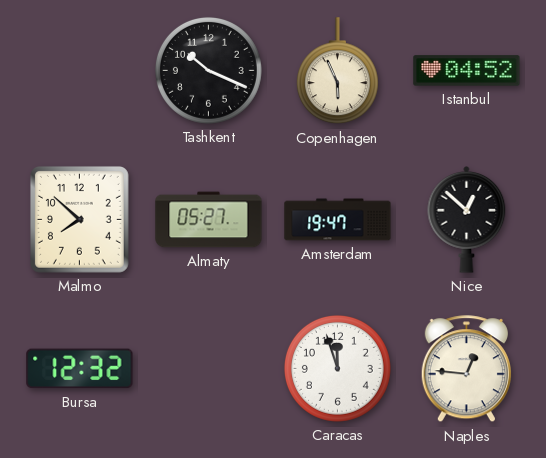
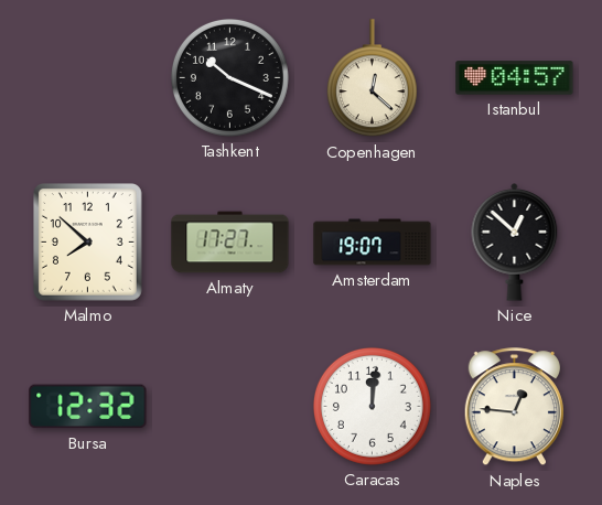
Copenhagen: 5:56 -> 12:22
Istanbul: 04:52 -> 04:57
Almaty: 05:27 -> 17:27
Amsterdam: 19:47 -> 19:07
Caracas: 11:57 -> 12:01
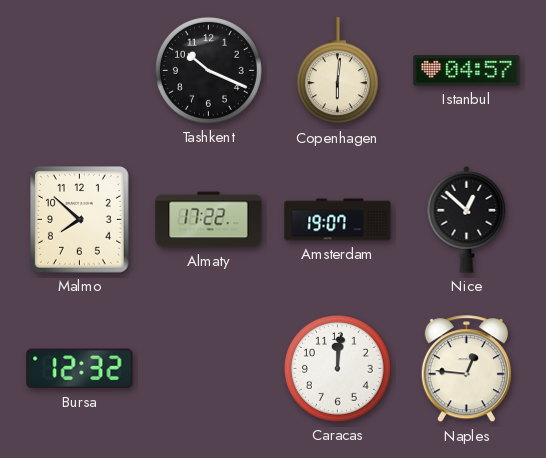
Copenhagen: 12:22 -> 6:01
Almaty: 17:27 -> 17:22
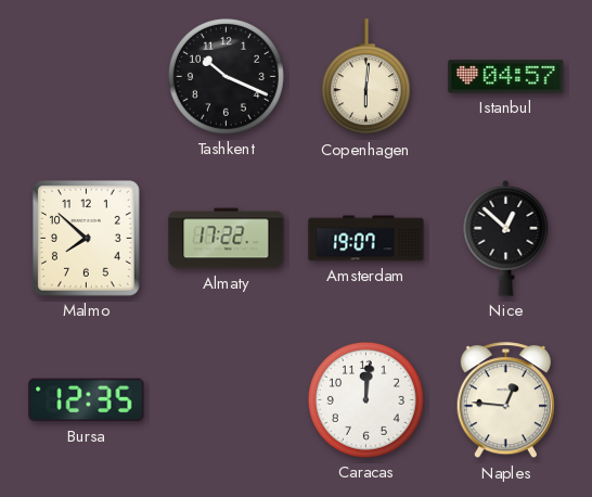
Bursa: 12:32 -> 12:35
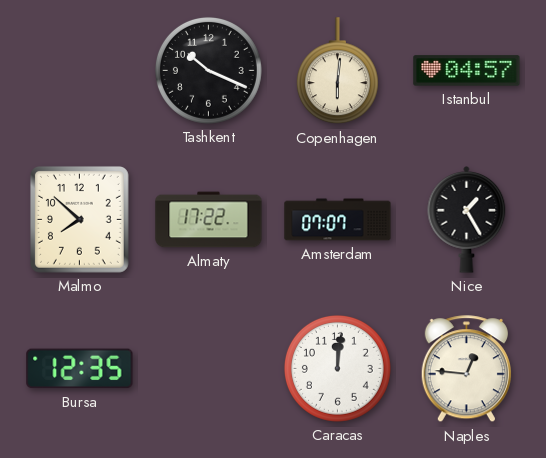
Amsterdam: 19:07 -> 07:07
Nice: 12:52 -> 1:25
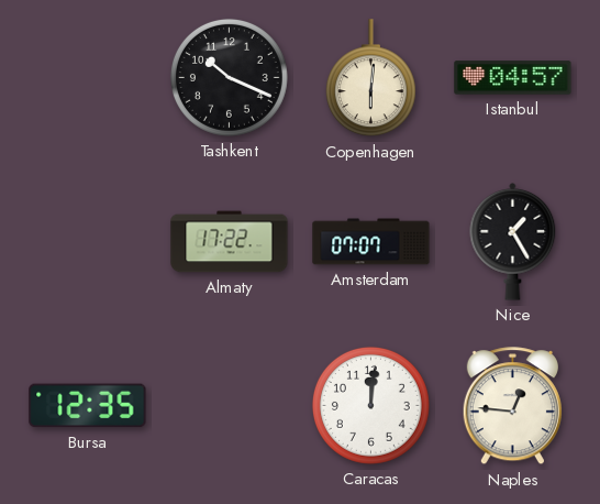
Malmo: 7:52 -> none
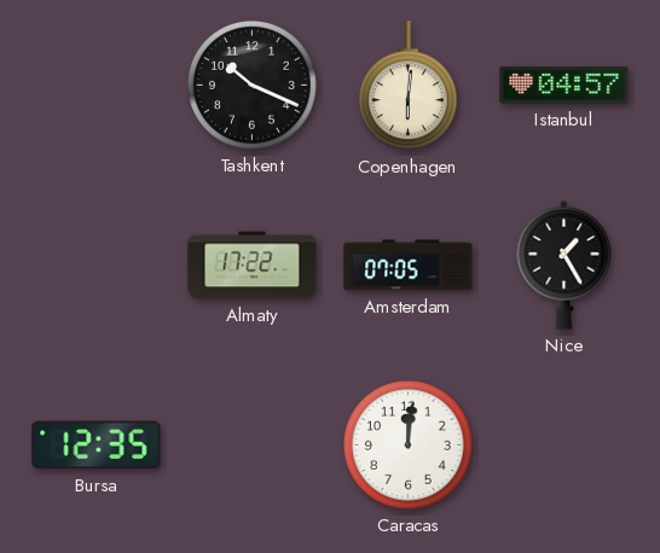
Amsterdam: 07:07 -> 07:05
Naples: 12:46 -> none
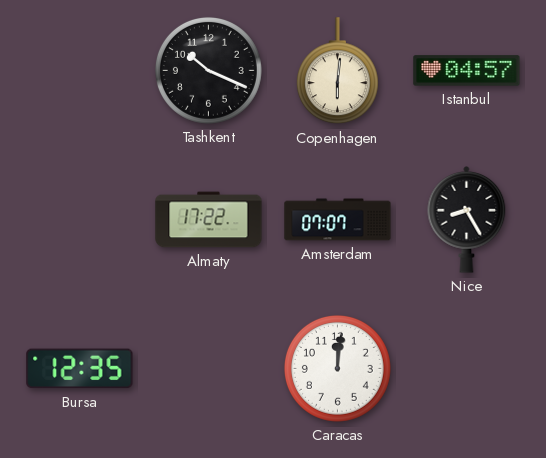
Amsterdam: 07:05 -> 07:07
Nice: 1:25 -> 8:25
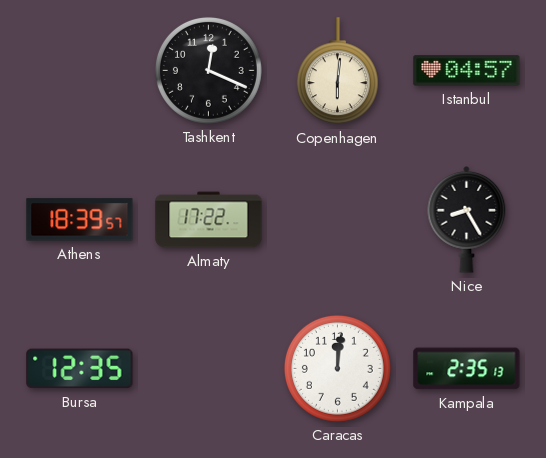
Tashkent: 10:19 -> 12:19
Athens: none -> 18:39
Amsterdam: 07:07 -> none
Kampala: none -> 2:35
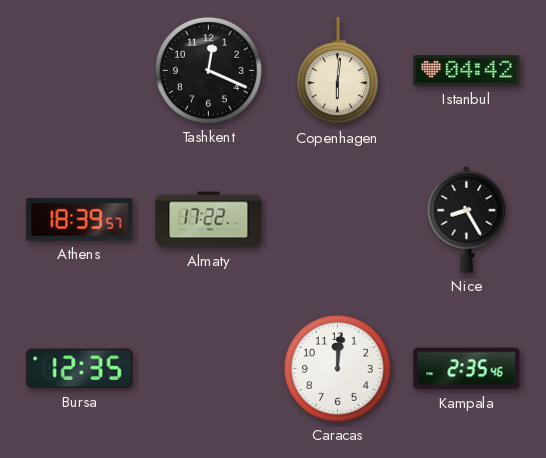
Istanbul: 04:57 -> 04:42
Kampala: 2:35:13 -> 2:35:46
